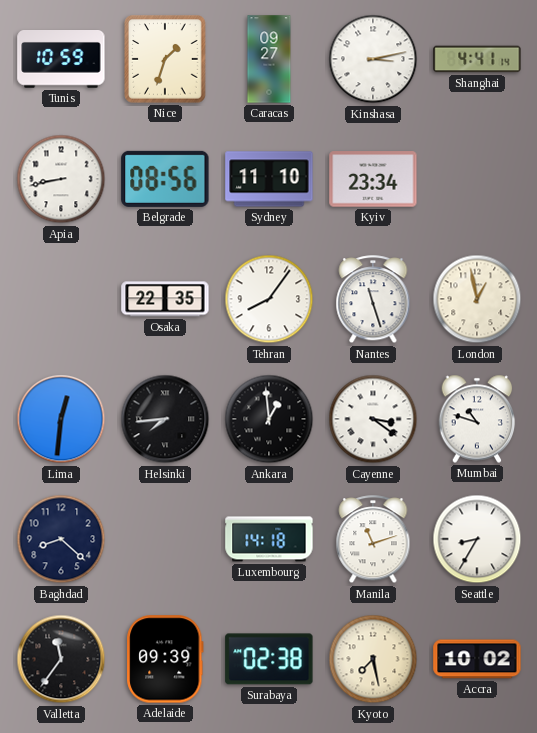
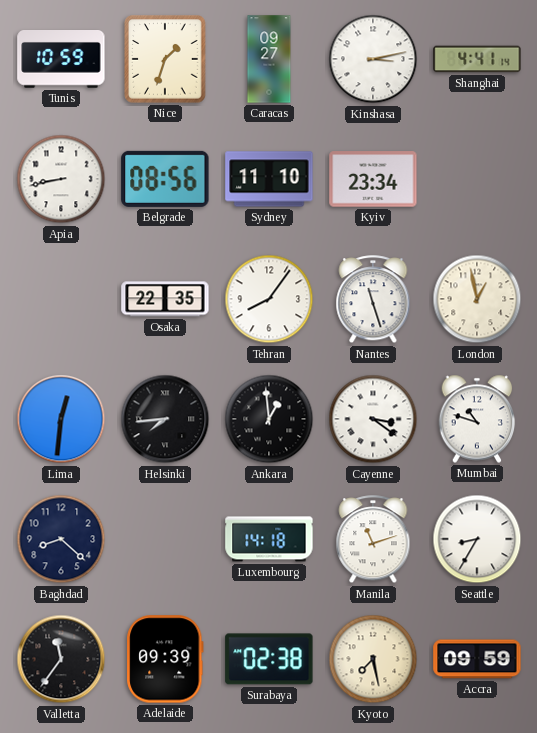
Accra: 10:02 -> 09:59
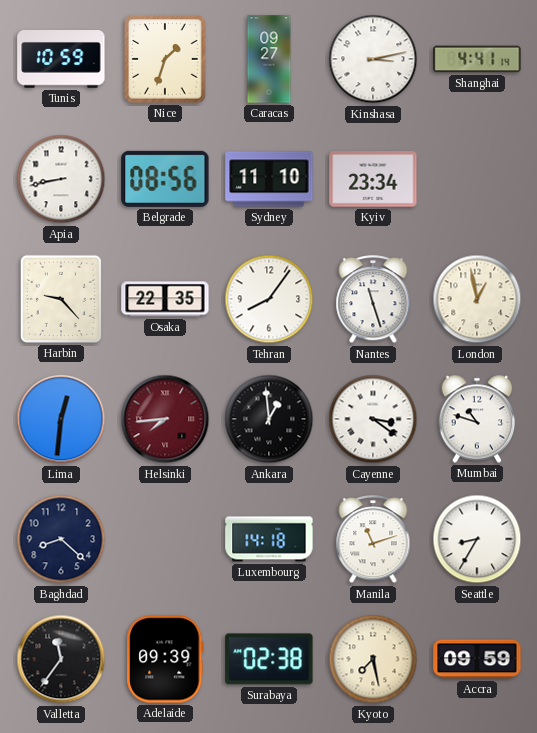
Harbin: none -> 9:23
Helsinki dial: black -> burgundy
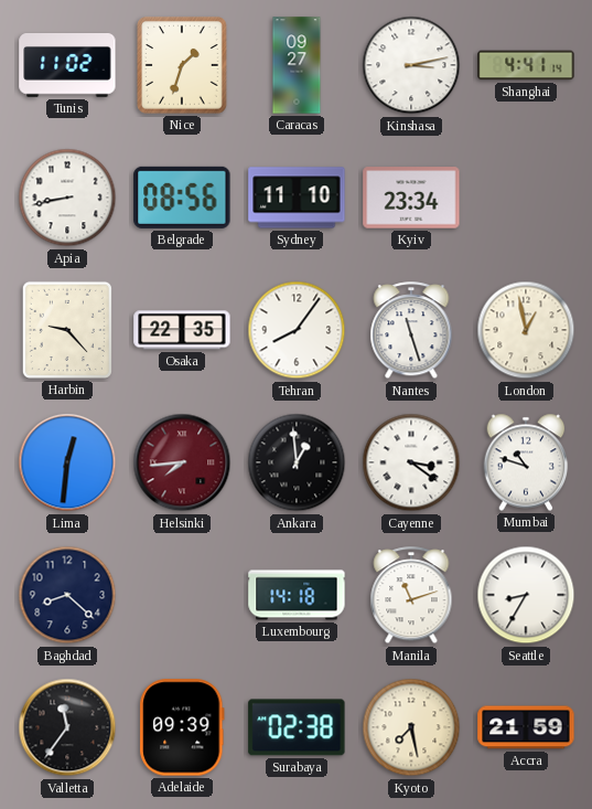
Tunis: 10:59 -> 11:02
Accra: 09:59 -> 21:59
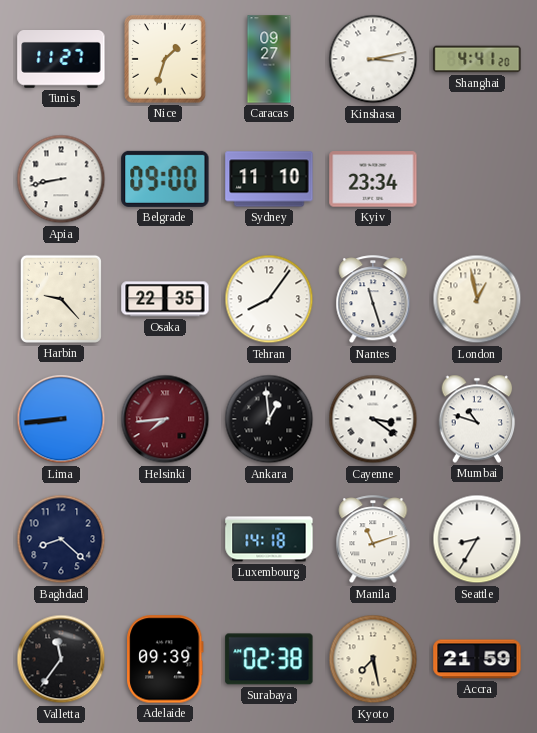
Tunis: 11:02 -> 11:27
Shanghai: 4:41:14 -> 4:41:20
Belgrade: 08:56 -> 09:00
Lima: 12:31 -> 8:44
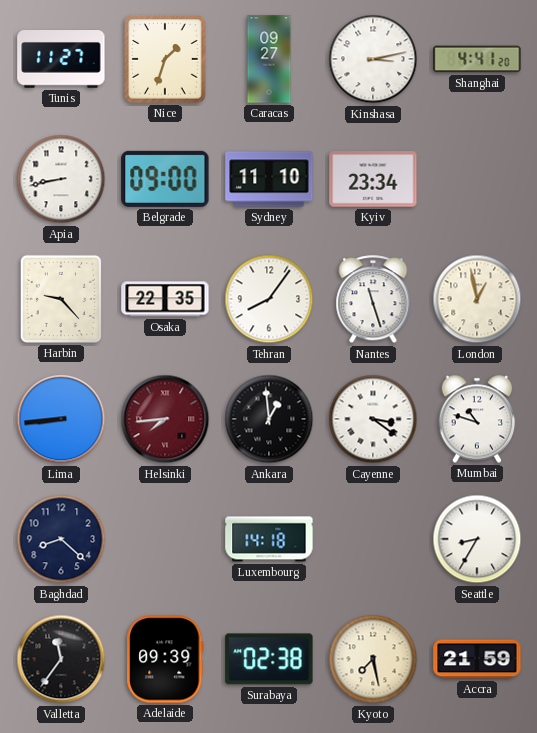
Manila: 11:12 -> none
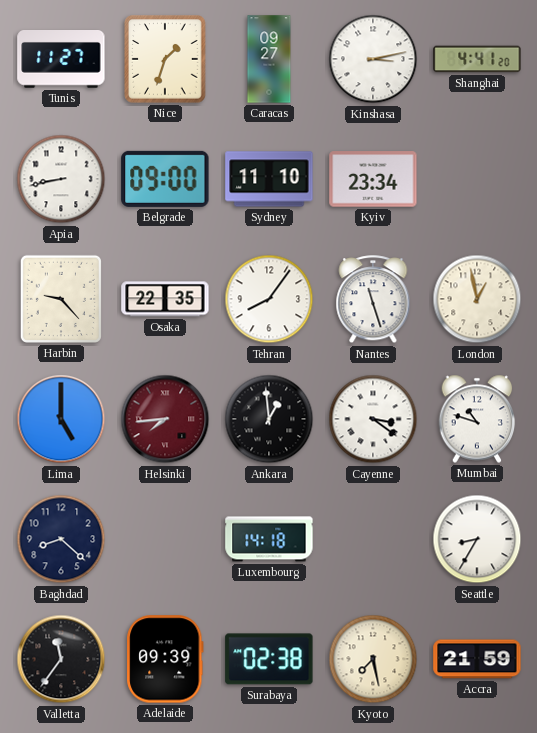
Lima: 8:44 -> 5:00
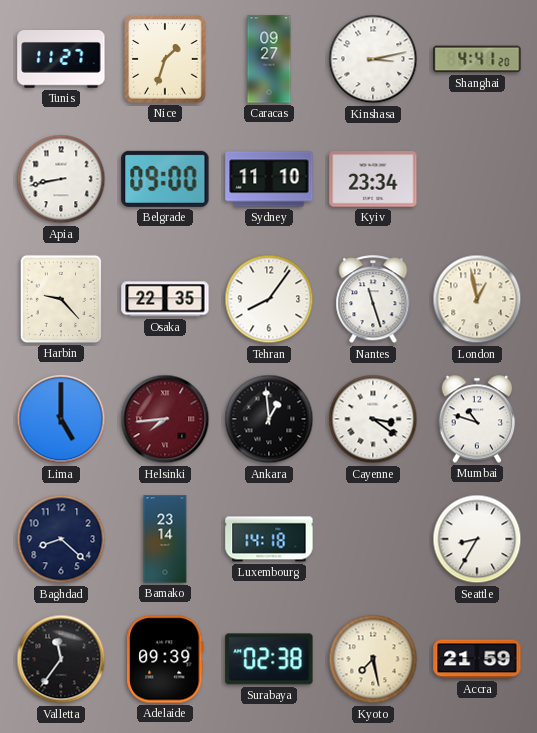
Bamako: none -> 23:14
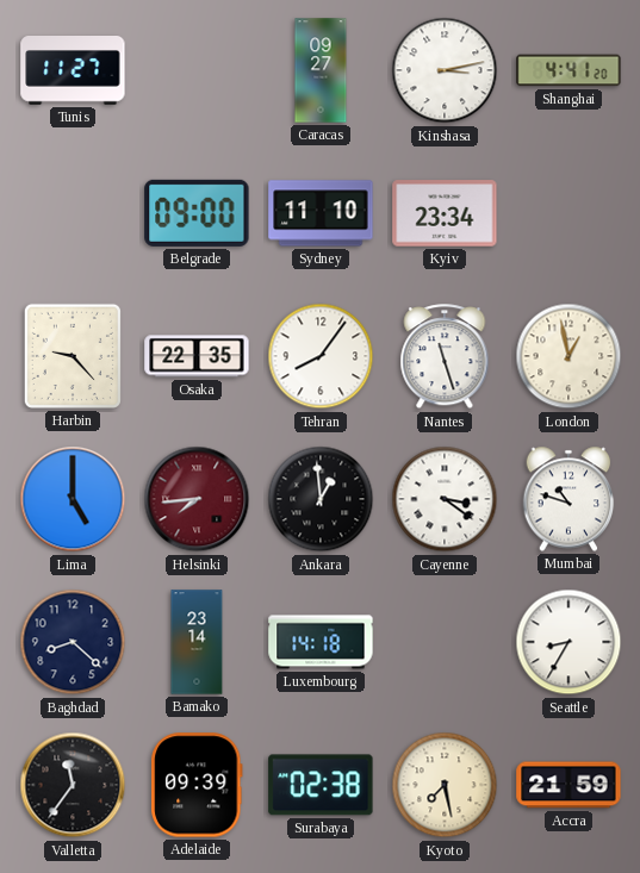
Nice: 1:33 -> none
Apia: 8:43 -> none
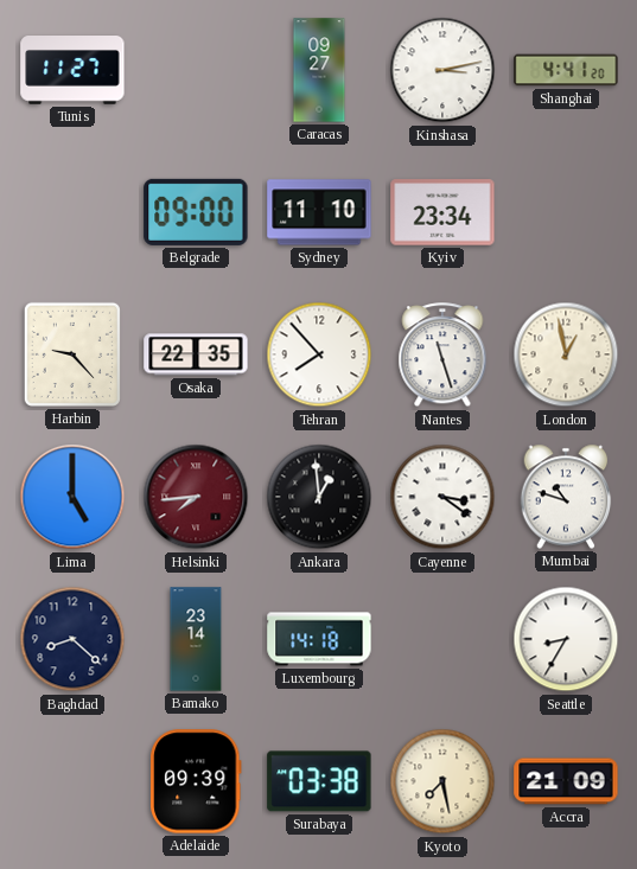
Tehran: 8:06 -> 7:53
Valletta: 11:36 -> none
Surabaya: 02:38 -> 03:38
Accra: 21:59 -> 21:09
